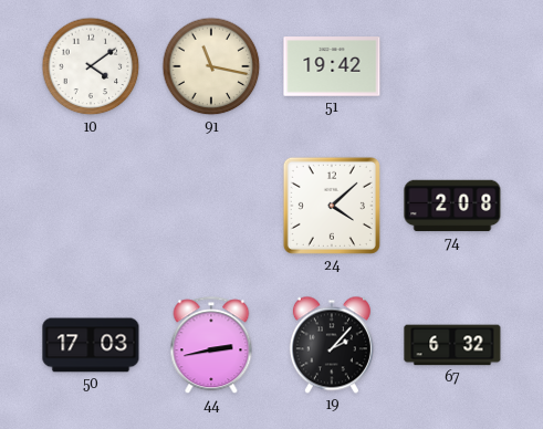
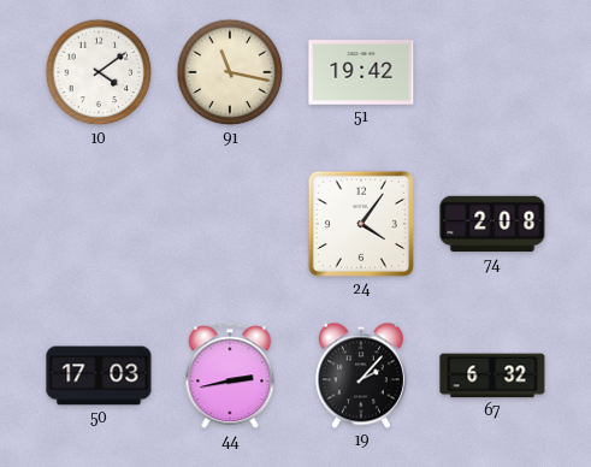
24: 4:08 -> 4:06
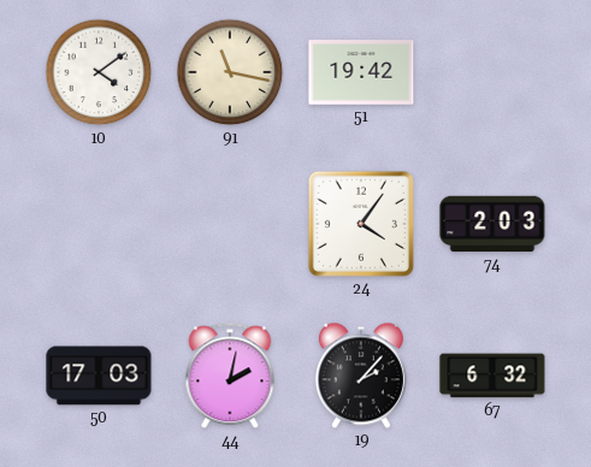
74: 2:08 -> 2:03
44: 2:43 -> 2:02
